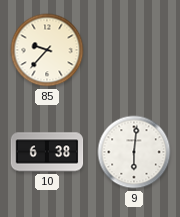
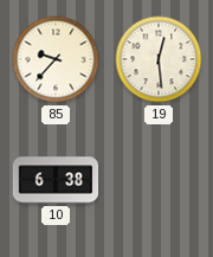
19: none -> 12:29
9: 6:01 -> none
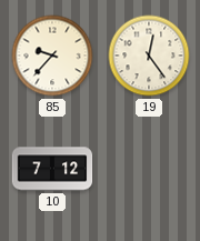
19: 12:29 -> 12:24
10: 6:38 -> 7:12
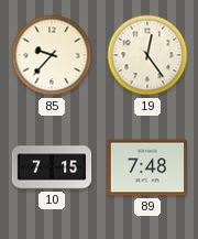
10: 7:12 -> 7:15
89: none -> 7:48
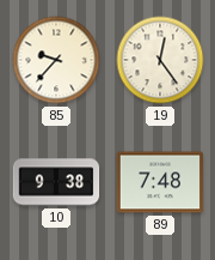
10: 7:15 -> 9:38
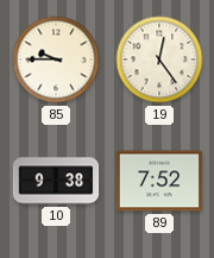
85: 9:37 -> 9:45
89: 7:48 -> 7:52
